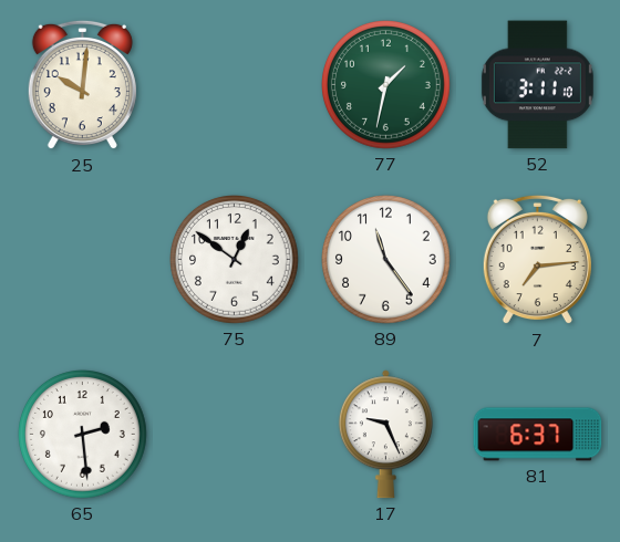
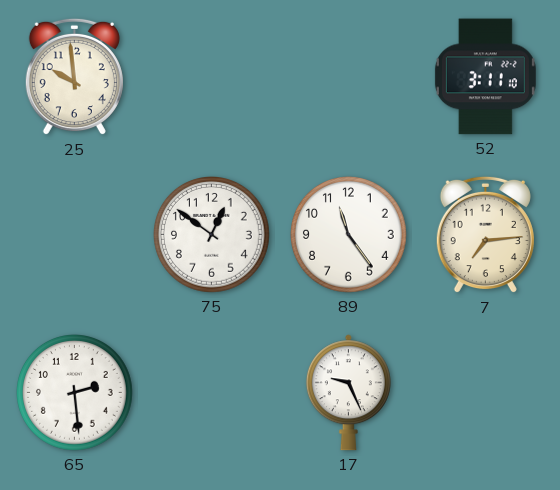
25: 10:01 -> 9:59
77: 1:32 -> none
81: 6:37 -> none
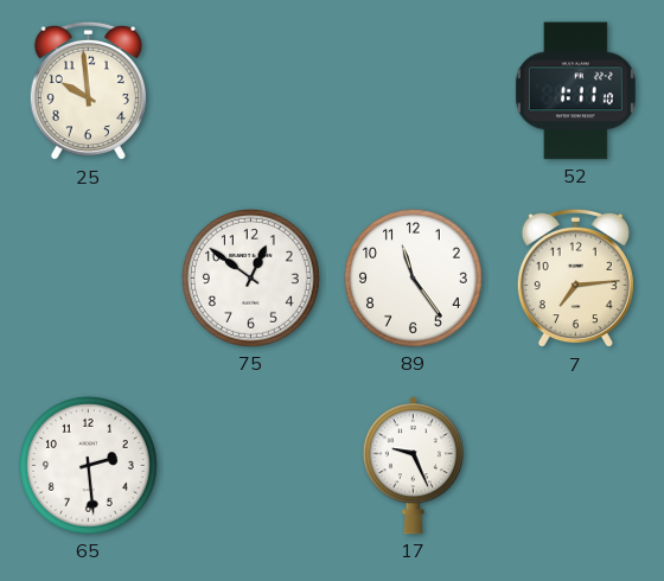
52: 3:11 -> 1:11
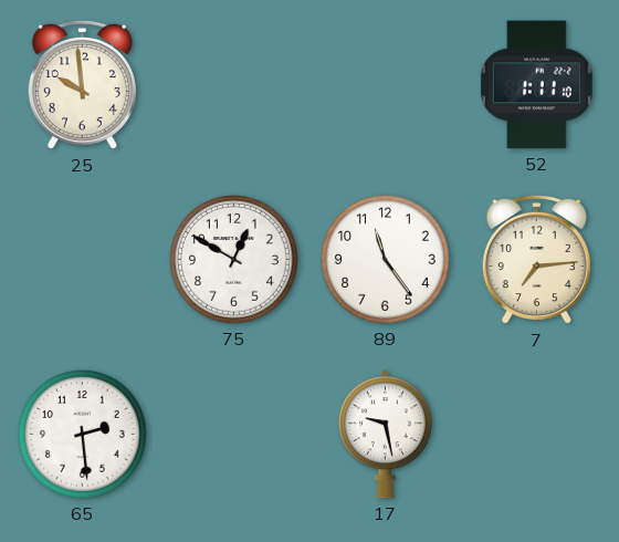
75: 12:51 -> 12:50
17: 9:26 -> 9:28
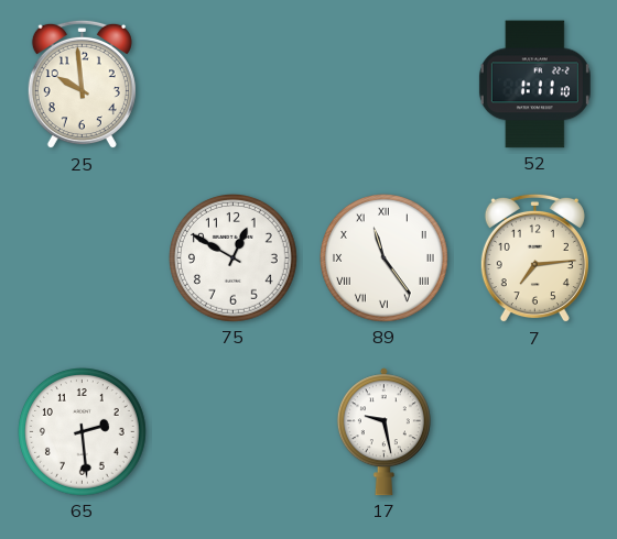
89 numerals: Arabic -> Roman
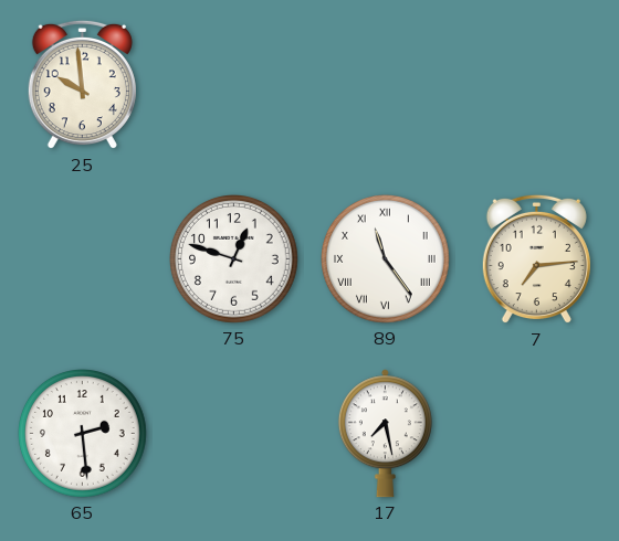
52: 1:11 -> none
75: 12:50 -> 12:48
17: 9:28 -> 7:28
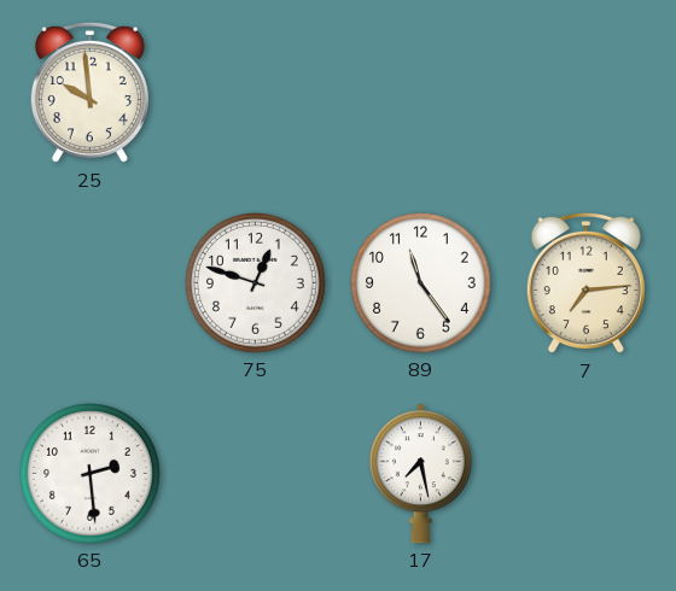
89 numerals: Roman -> Arabic
